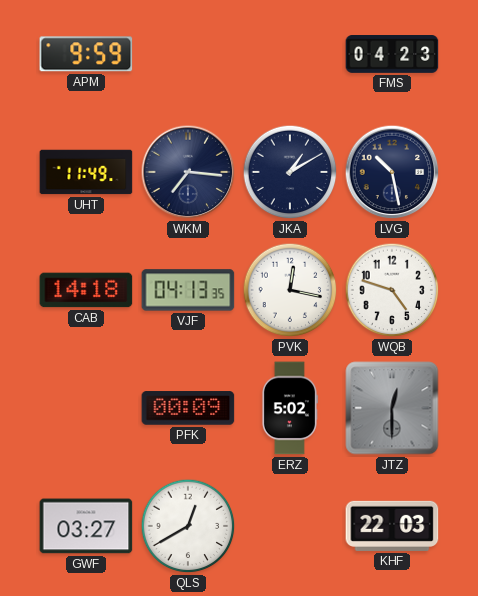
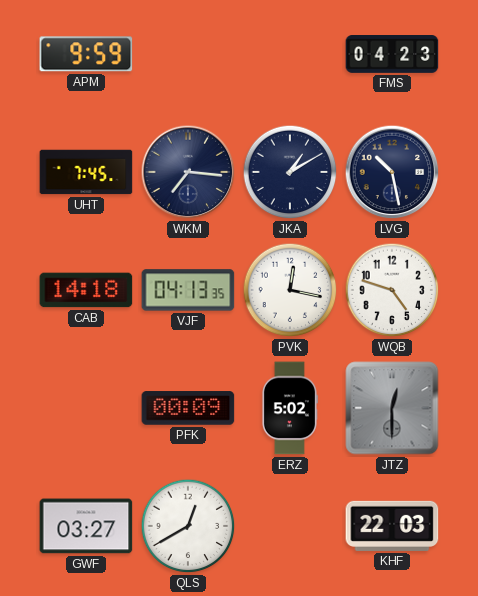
UHT: 11:49 -> 7:45
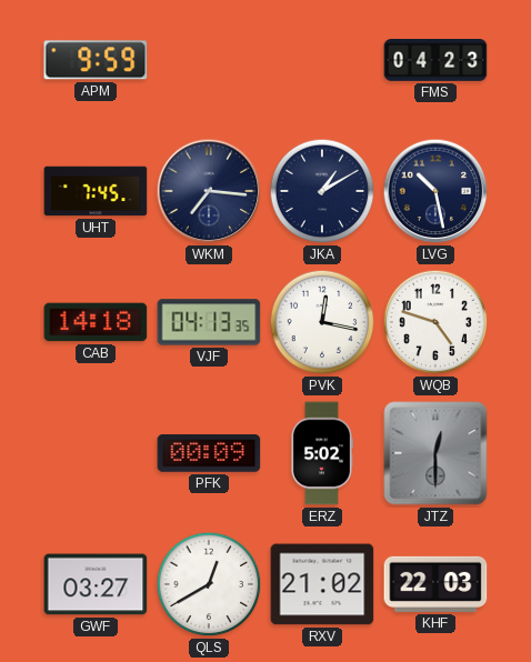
RXV: none -> 21:02
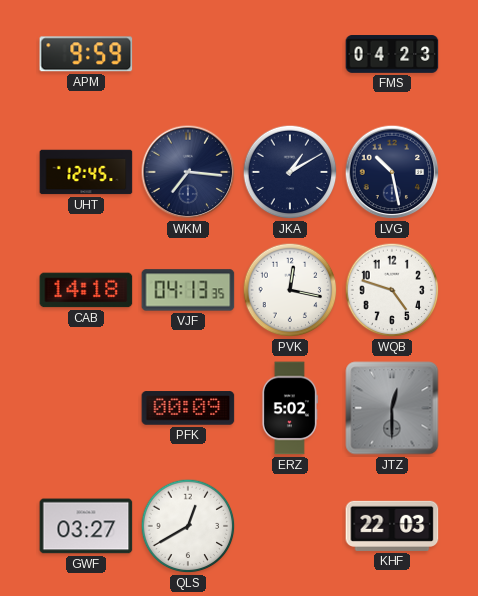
UHT: 7:45 -> 12:45
RXV: 21:02 -> none
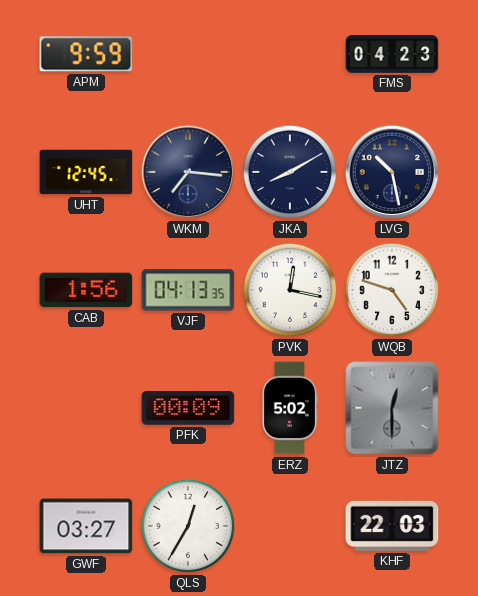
JKA: 1:10 -> 8:10
CAB: 14:18 -> 1:56
QLS: 12:40 -> 12:35
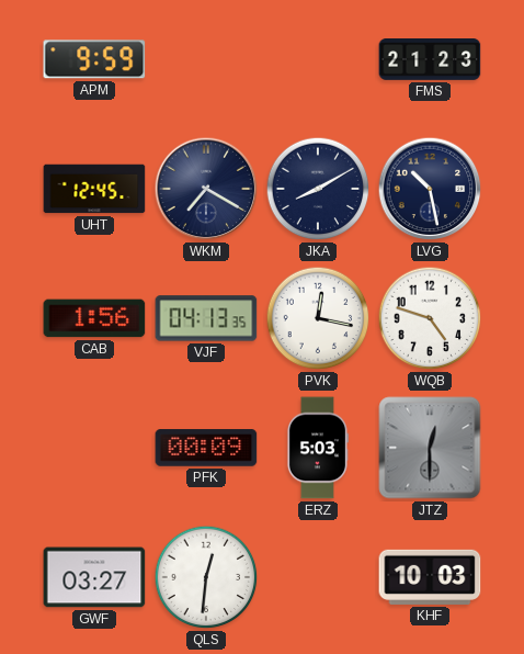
FMS: 04:23 -> 21:23
WKM: 7:16 -> 7:20
ERZ: 5:02 -> 5:03
QLS: 12:35 -> 12:31
KHF: 22:03 -> 10:03
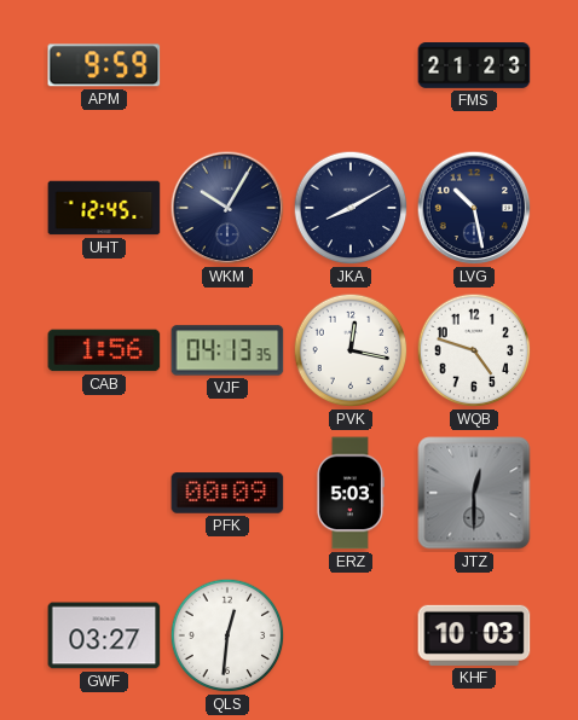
WKM: 7:20 -> 10:05
